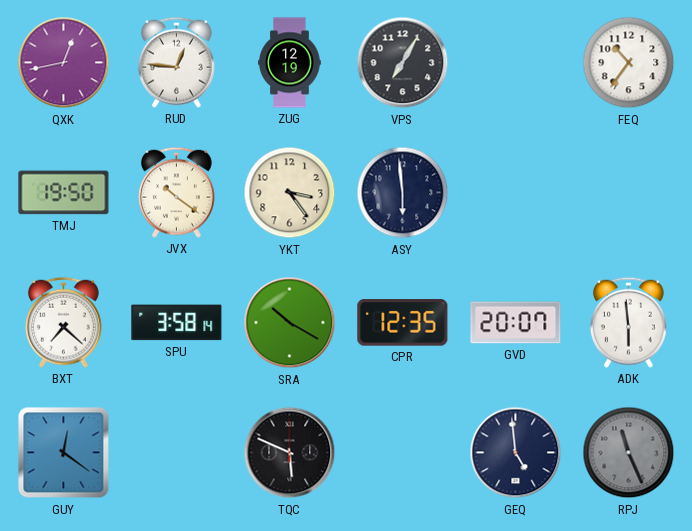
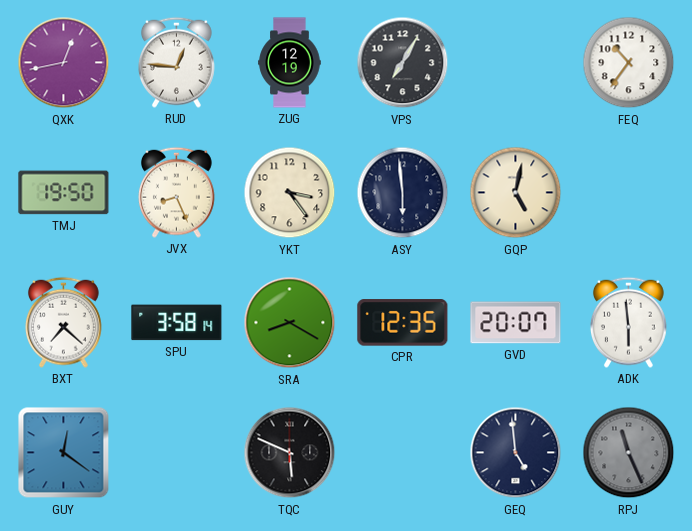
JVX: 10:21 -> 8:26
GQP: none -> 5:02
SRA: 10:20 -> 8:20
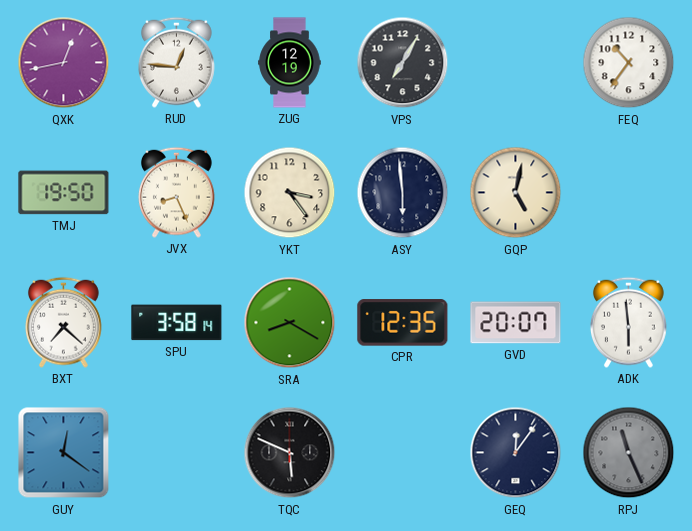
GEQ: 4:59 -> 12:06
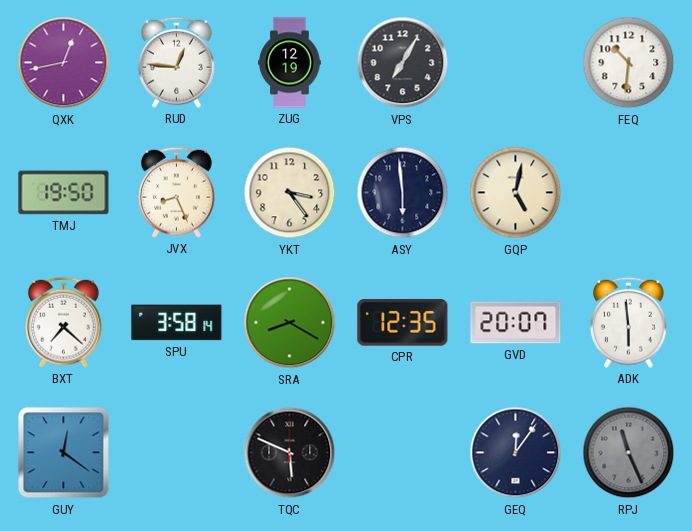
FEQ: 10:36 -> 10:31
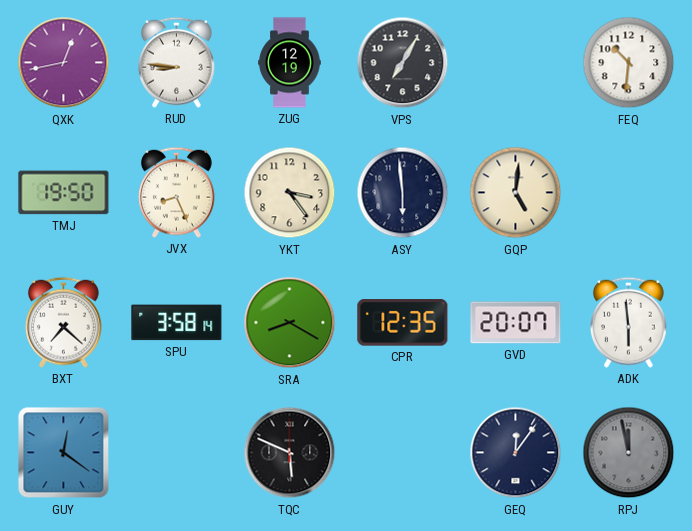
RUD: 12:46 -> 8:46
GQP: 5:02 -> 5:01
RPJ: 11:26 -> 11:58
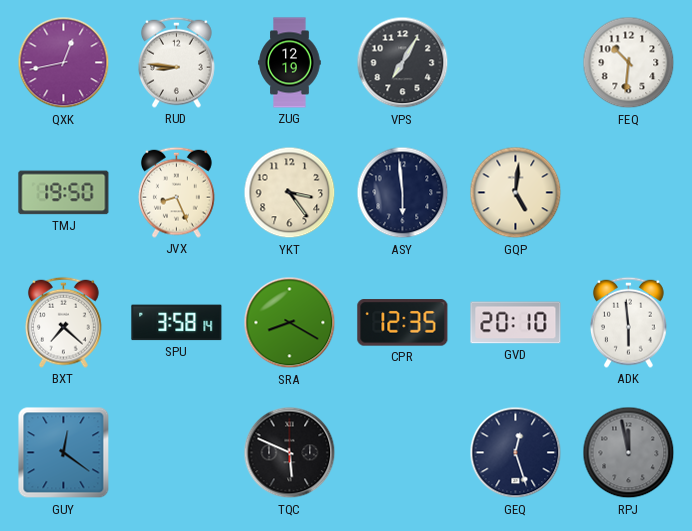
GVD: 20:07 -> 20:10
GEQ: 12:06 -> 12:27
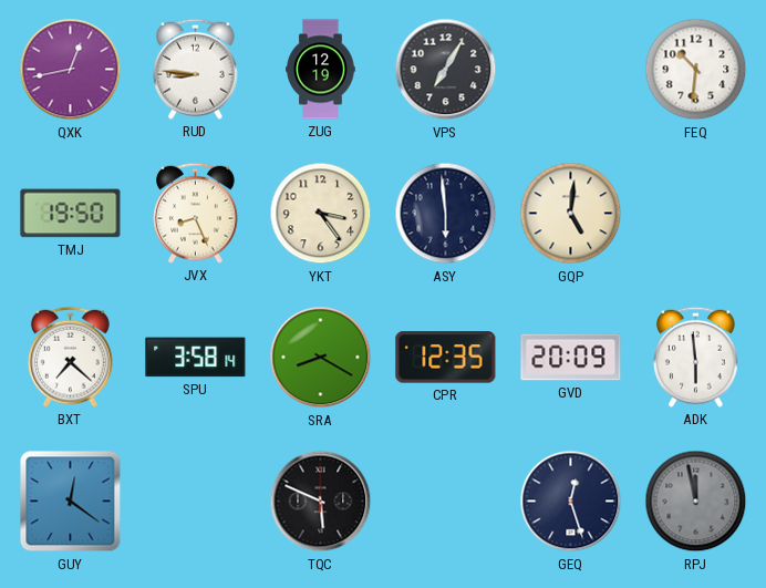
GVD: 20:10 -> 20:09
